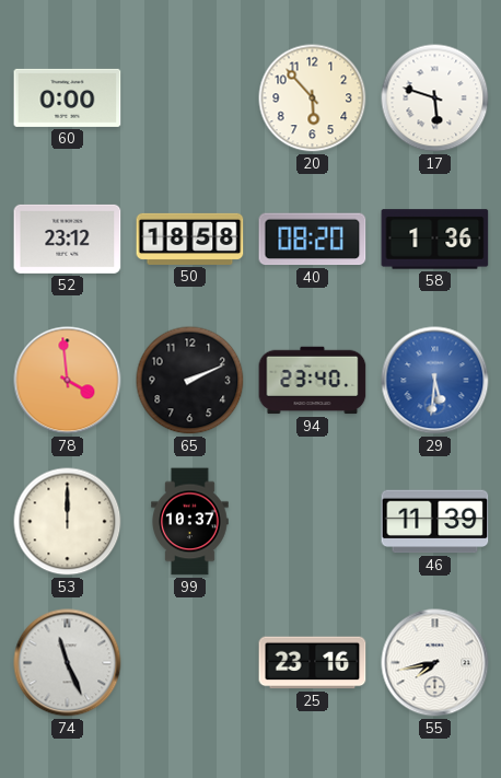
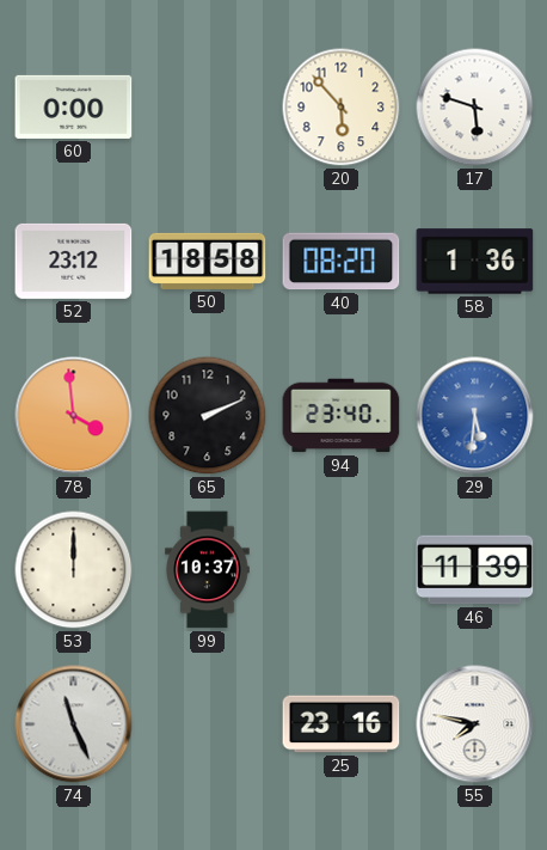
55: 7:43 -> 7:47
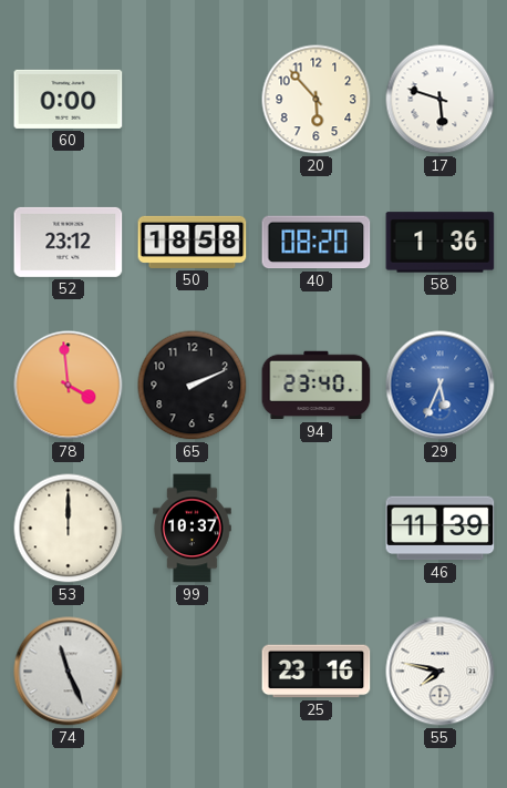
29: 5:31 -> 5:34
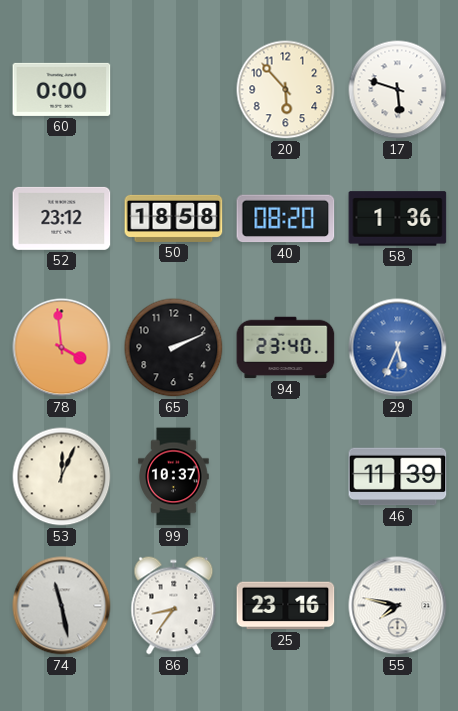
53: 12:00 -> 12:04
74: 11:26 -> 11:28
86: none -> 8:36
